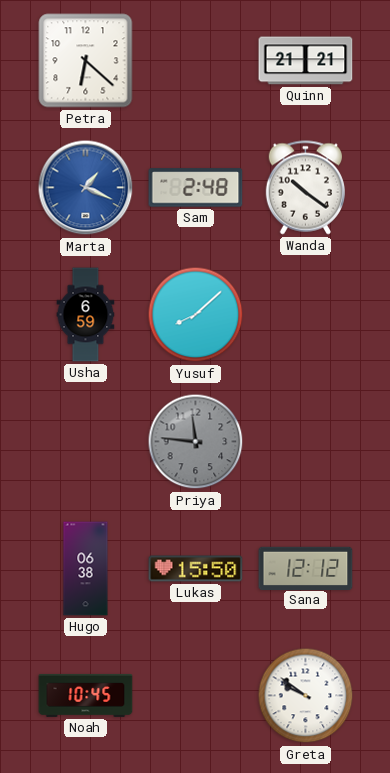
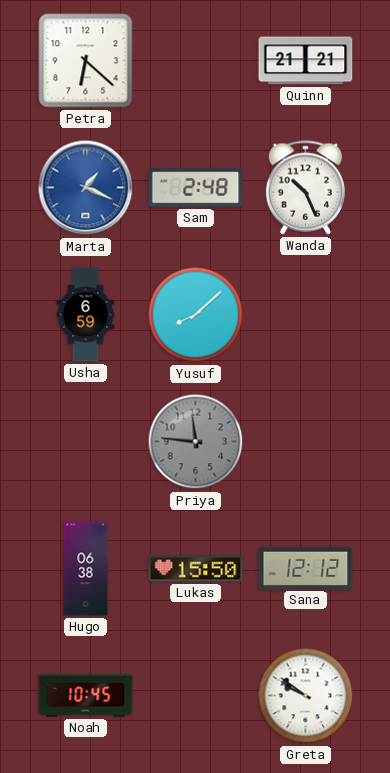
Wanda: 10:21 -> 10:26
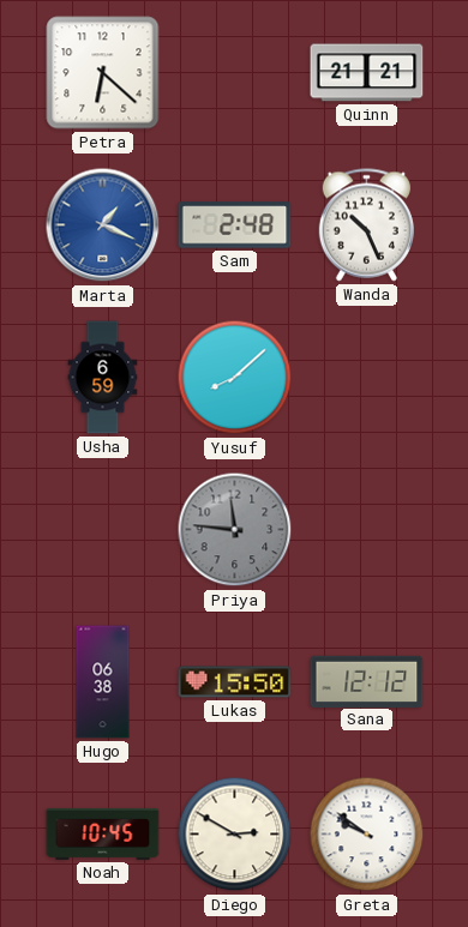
Diego: none -> 2:50
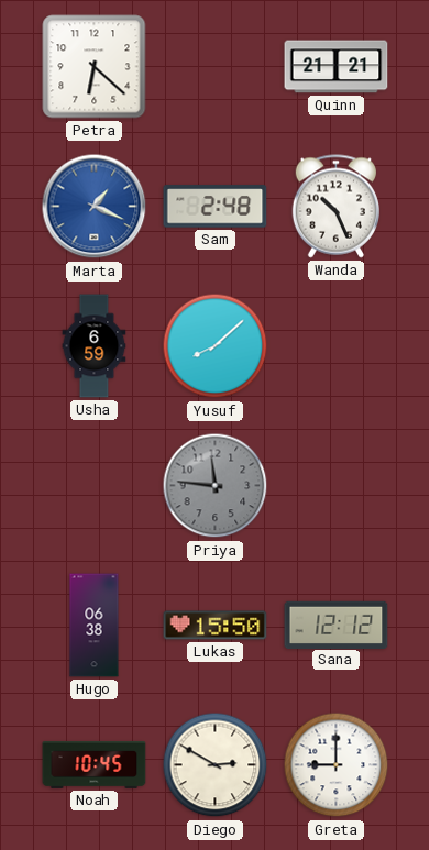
Greta: 9:51 -> 9:00
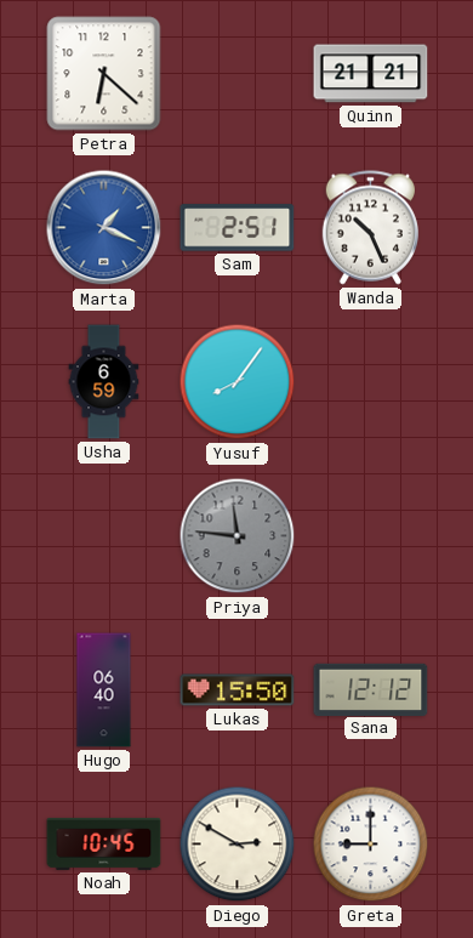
Sam: 2:48 -> 2:51
Yusuf: 8:08 -> 8:06
Hugo: 06:38 -> 06:40
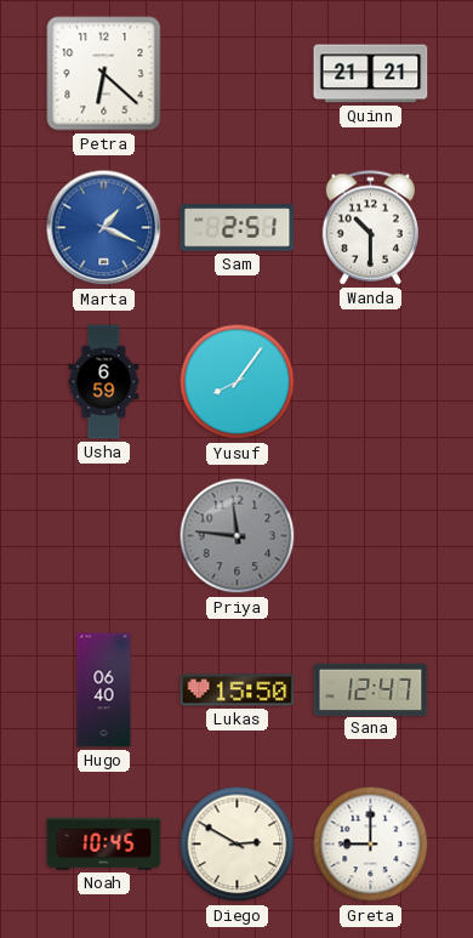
Wanda: 10:26 -> 10:30
Sana: 12:12 -> 12:47
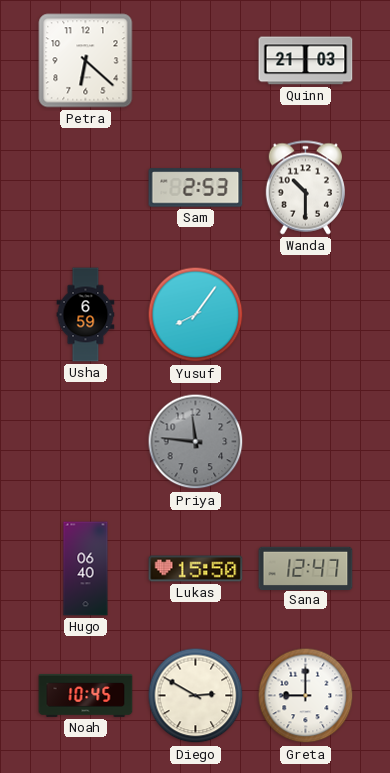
Quinn: 21:21 -> 21:03
Marta: 1:19 -> none
Sam: 2:51 -> 2:53
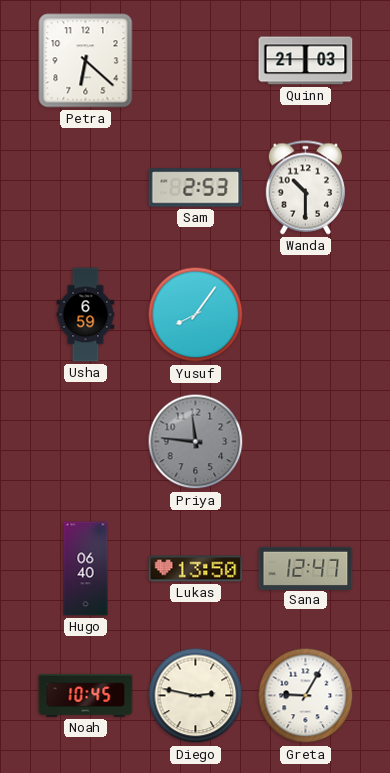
Lukas: 15:50 -> 13:50
Diego: 2:50 -> 2:47
Greta: 9:00 -> 9:05
